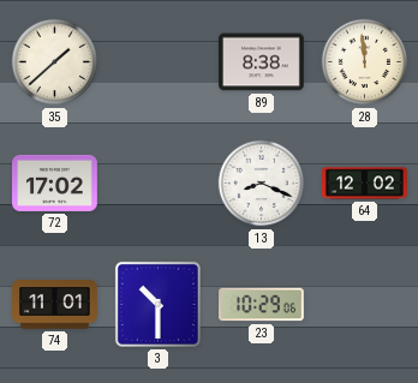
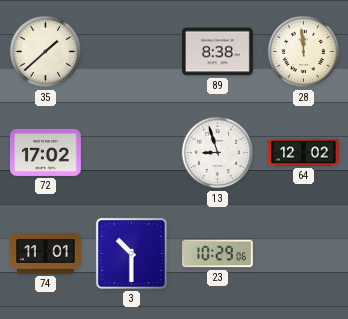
13: 8:19 -> 8:57
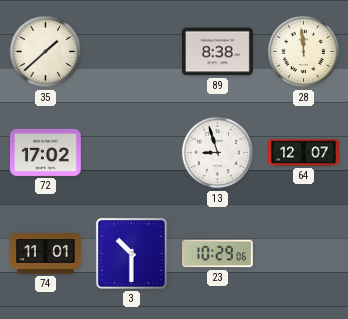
64: 12:02 -> 12:07
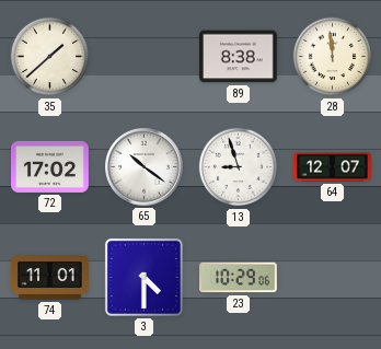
65: none -> 10:21
3: 10:30 -> 4:30
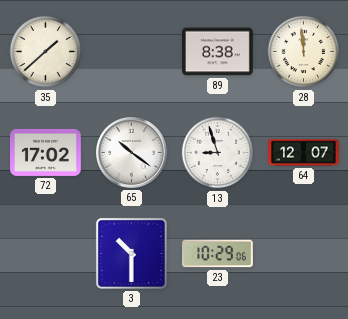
74: 11:01 -> none
3: 4:30 -> 10:30
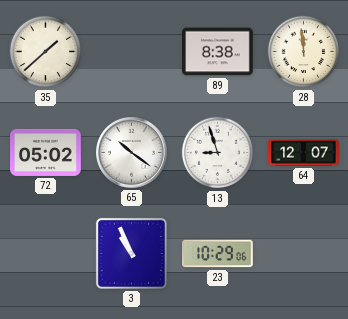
72: 17:02 -> 05:02
3: 10:30 -> 10:56
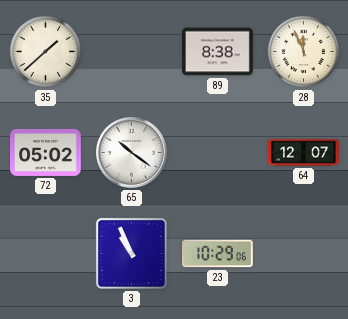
28: 11:59 -> 11:56
13: 8:57 -> none
